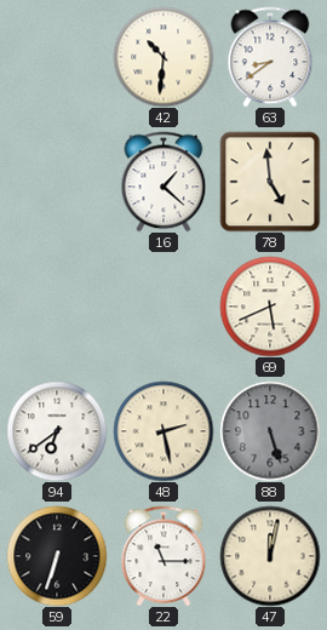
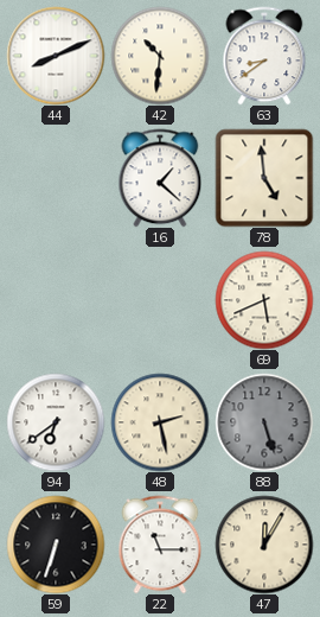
44: none -> 8:11
47: 12:02 -> 12:05
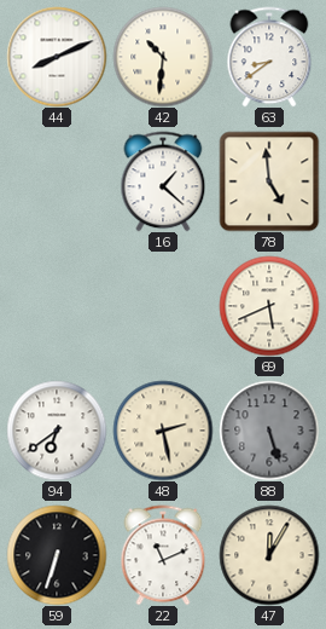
22: 11:15 -> 11:11
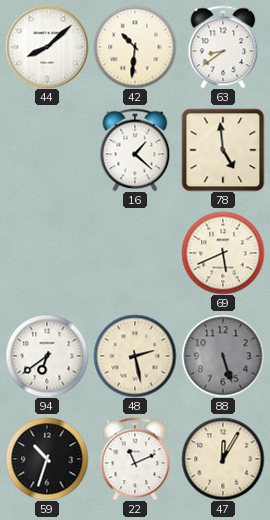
44: 8:11 -> 8:08
59: 6:33 -> 10:33
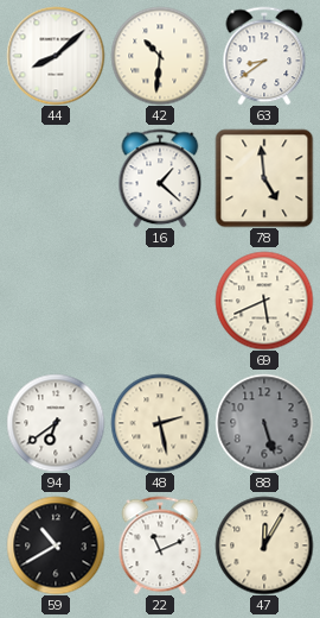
59: 10:33 -> 10:40
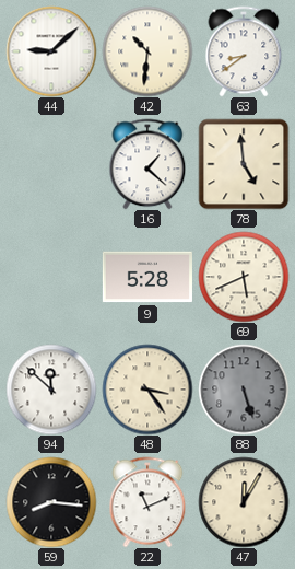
44: 8:08 -> 9:08
9: none -> 5:28
94: 6:39 -> 11:52
48: 2:28 -> 3:24
59: 10:40 -> 8:16
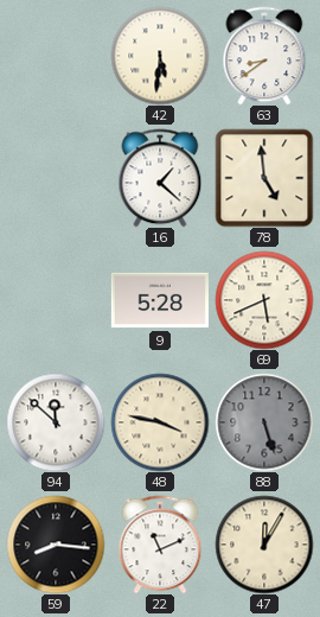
44: 9:08 -> none
42: 10:31 -> 5:31
48: 3:24 -> 3:47
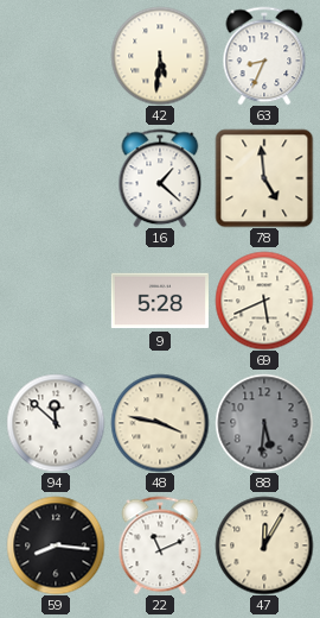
63: 8:39 -> 8:34
88: 5:27 -> 5:31
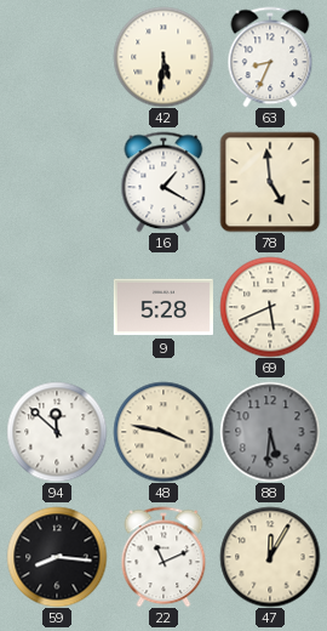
16: 1:22 -> 1:20
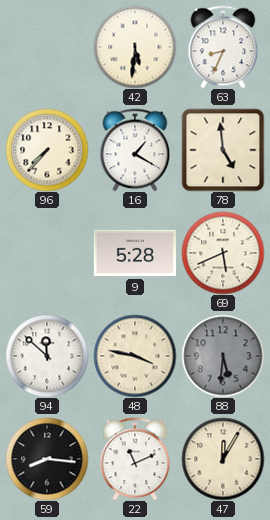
96: none -> 7:37
